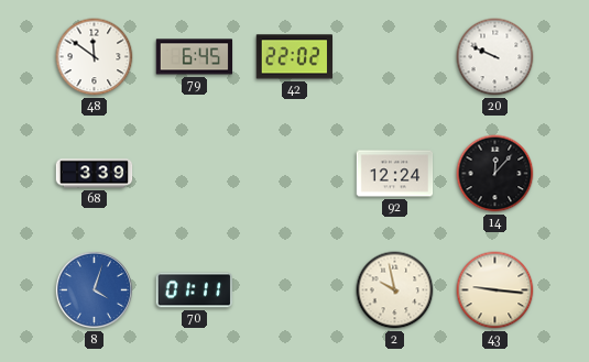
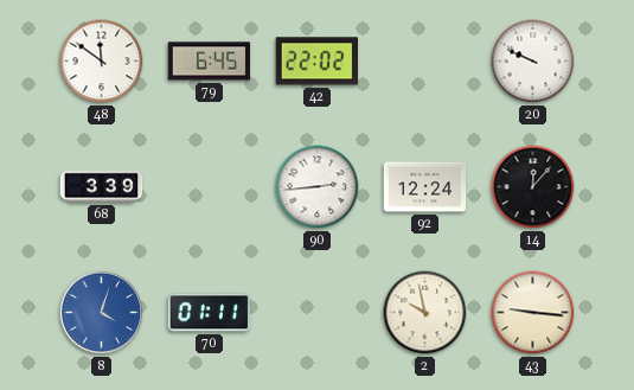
90: none -> 2:44
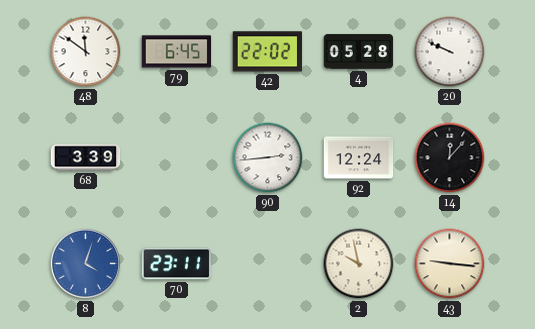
4: none -> 05:28
70: 01:11 -> 23:11
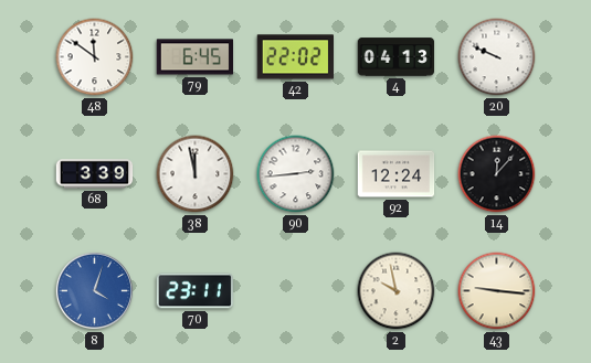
4: 05:28 -> 04:13
38: none -> 11:58
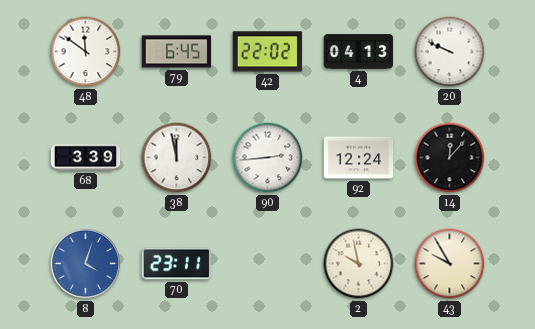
43: 9:16 -> 9:55
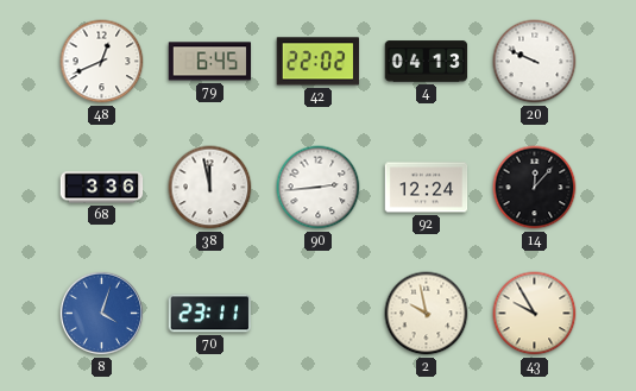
48: 11:51 -> 12:41
68: 3:39 -> 3:36
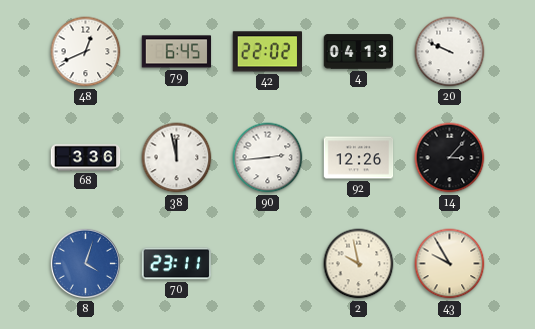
92: 12:24 -> 12:26
14: 12:07 -> 3:07
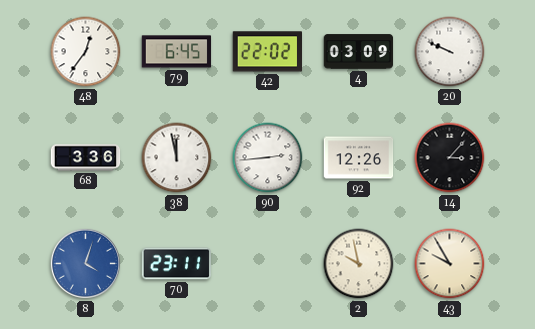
48: 12:41 -> 12:36
4: 04:13 -> 03:09
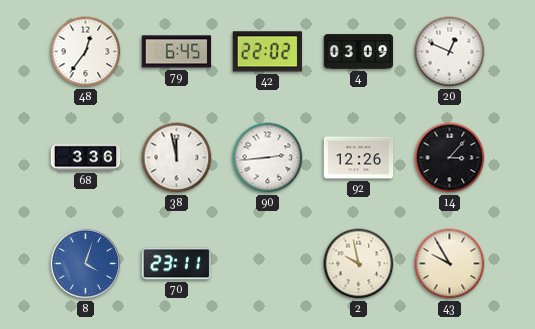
20: 9:49 -> 12:49
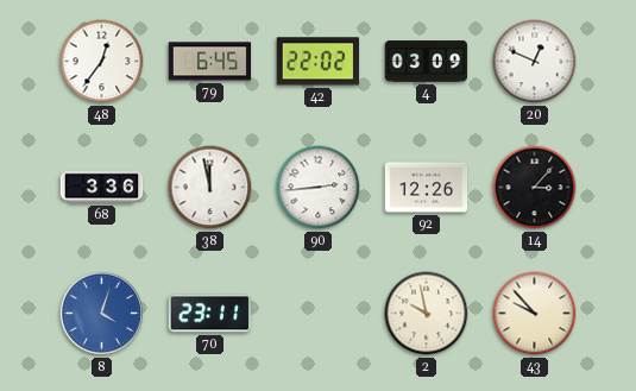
43: 9:55 -> 9:53
